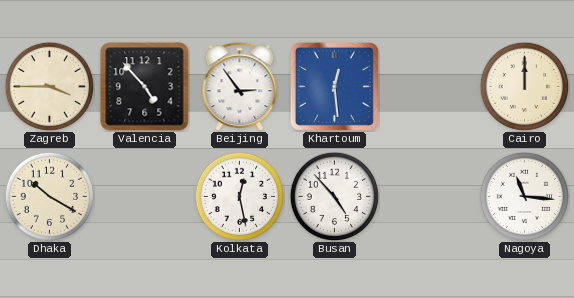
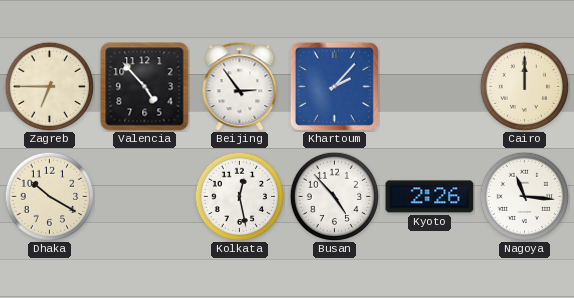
Zagreb: 3:45 -> 6:45
Khartoum: 12:29 -> 2:07
Kyoto: none -> 2:26
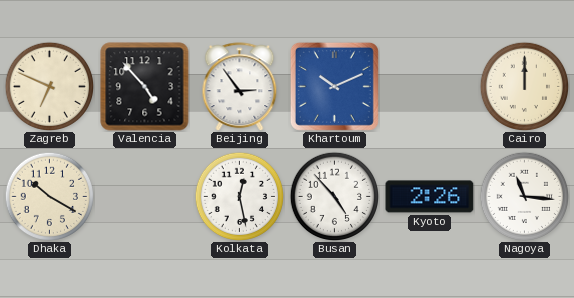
Zagreb: 6:45 -> 6:49
Khartoum: 2:07 -> 10:11
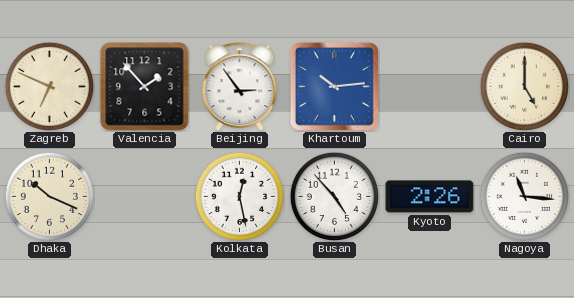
Valencia: 4:53 -> 1:53
Khartoum: 10:11 -> 10:14
Cairo: 12:00 -> 5:00
Dhaka: 10:20 -> 10:19
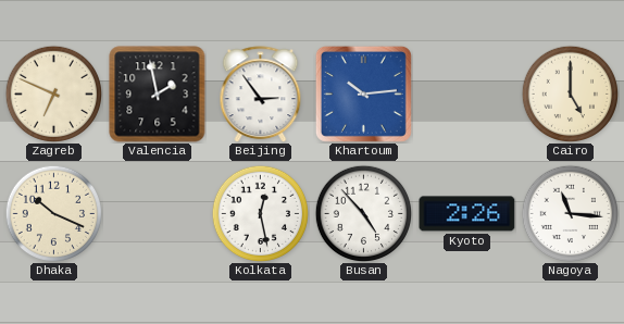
Valencia: 1:53 -> 1:58
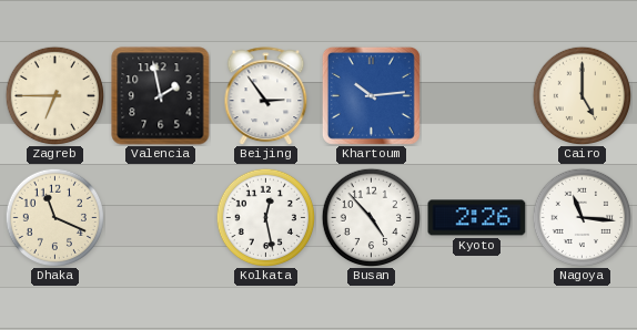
Zagreb: 6:49 -> 6:45
Dhaka: 10:19 -> 11:19
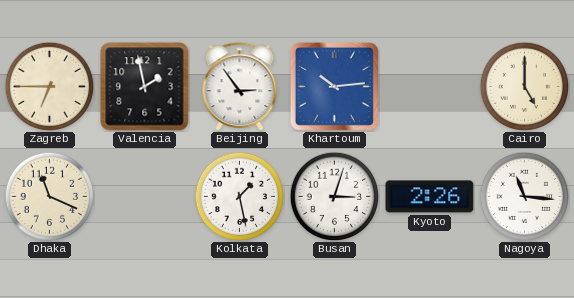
Kolkata: 12:28 -> 1:28
Busan: 4:53 -> 3:03
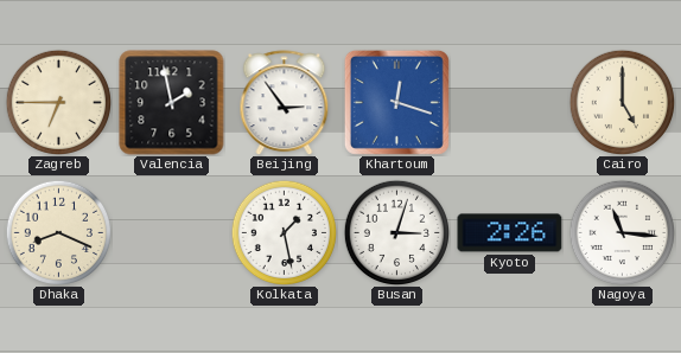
Khartoum: 10:14 -> 12:18
Dhaka: 11:19 -> 8:19
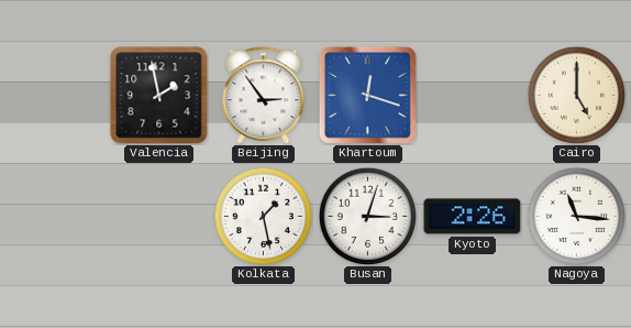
Zagreb: 6:45 -> none
Dhaka: 8:19 -> none
